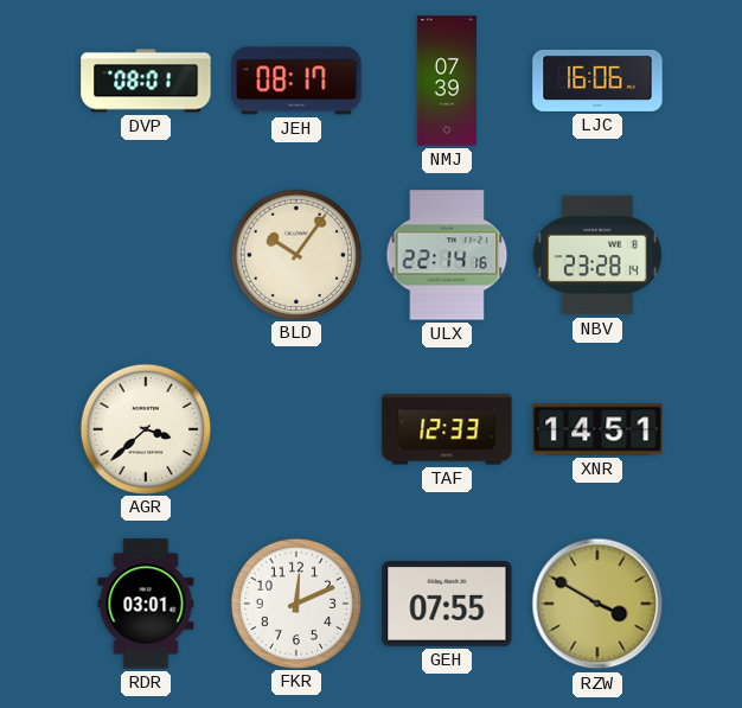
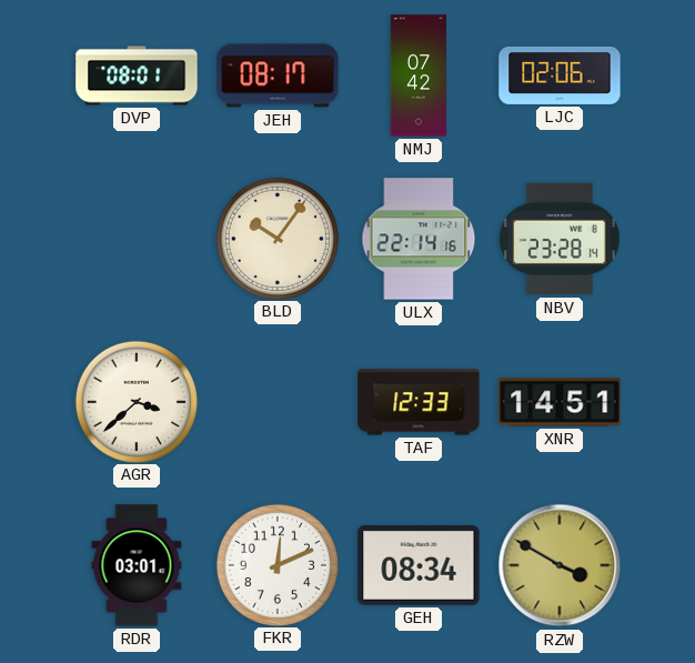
NMJ: 07:39 -> 07:42
LJC: 16:06 -> 02:06
GEH: 07:55 -> 08:34
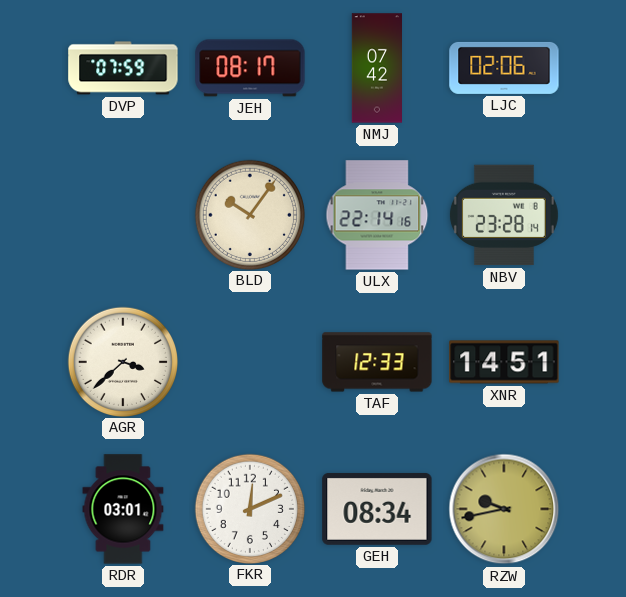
DVP: 08:01 -> 07:59
RZW: 3:50 -> 9:43
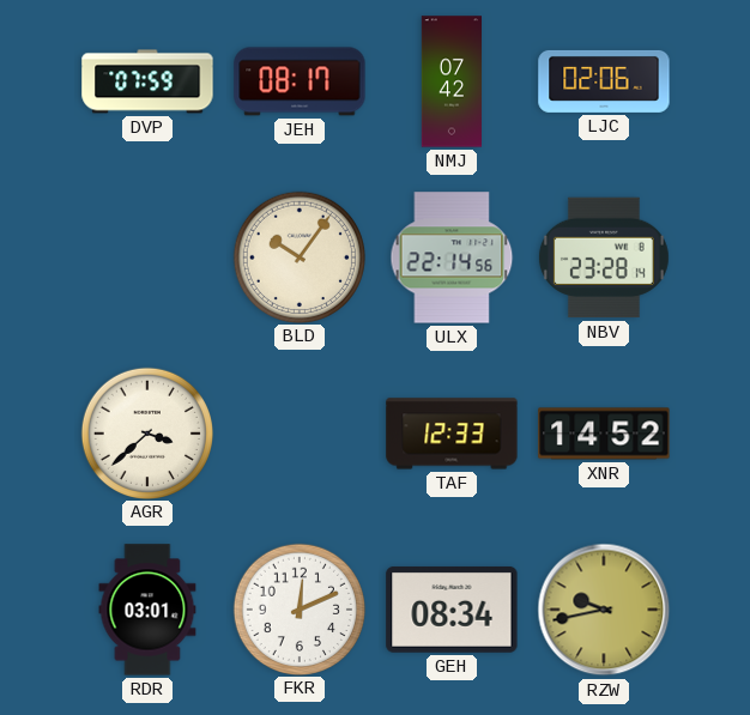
ULX: 22:14:16 -> 22:14:56
XNR: 14:51 -> 14:52
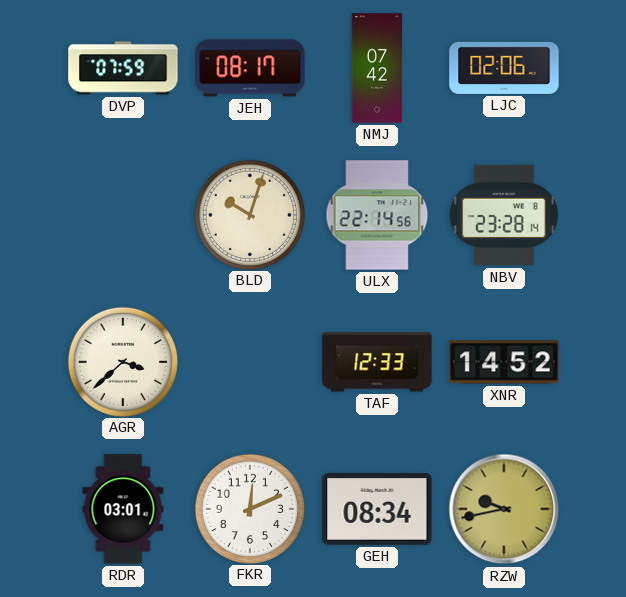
BLD: 10:06 -> 10:03
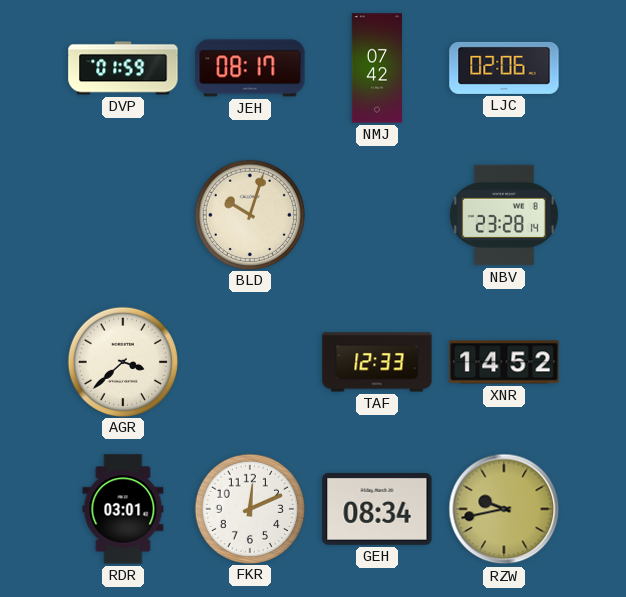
DVP: 07:59 -> 01:59
ULX: 22:14 -> none
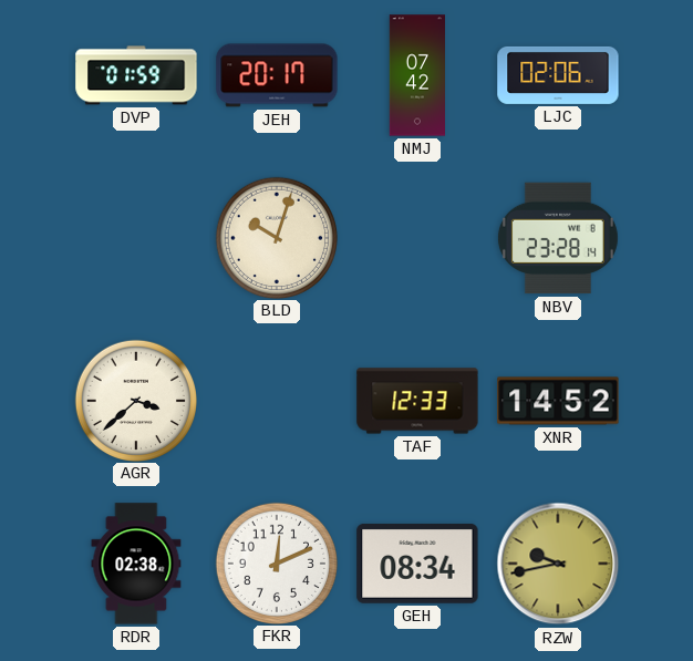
JEH: 08:17 -> 20:17
RDR: 03:01 -> 02:38
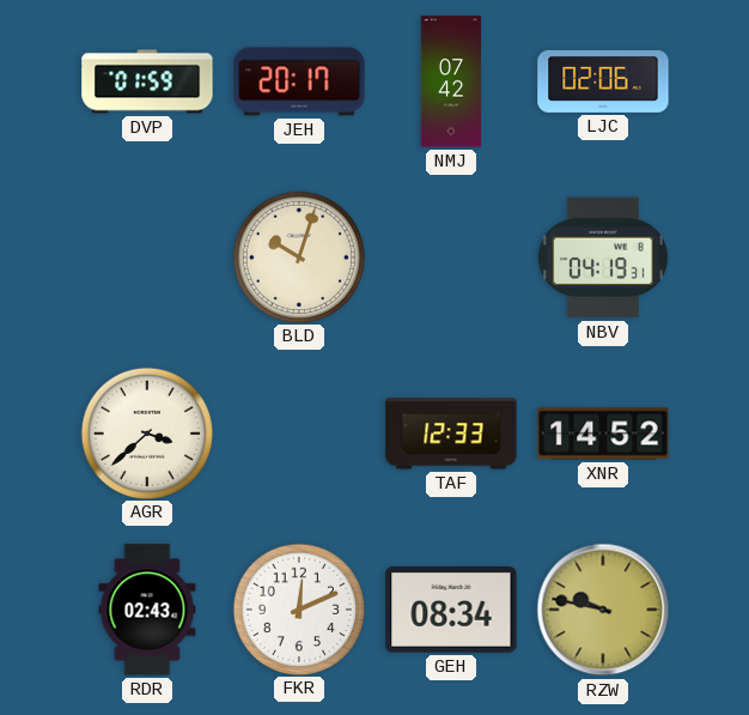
NBV: 23:28 -> 04:19
RDR: 02:38 -> 02:43
RZW: 9:43 -> 9:47
